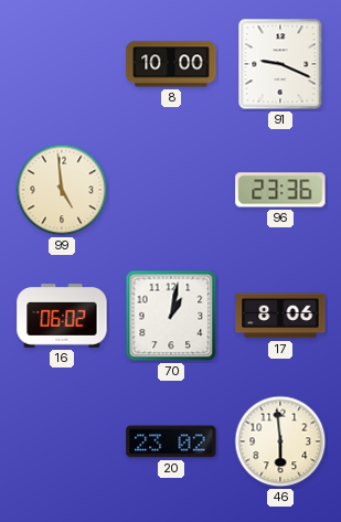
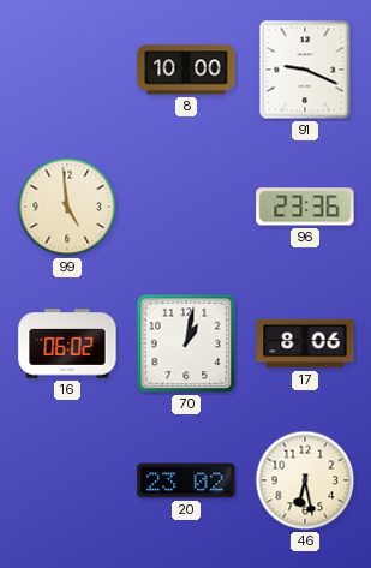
46: 5:59 -> 6:28
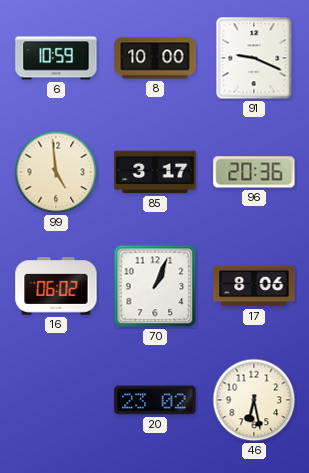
6: none -> 10:59
85: none -> 3:17
96: 23:36 -> 20:36
70: 1:02 -> 1:04
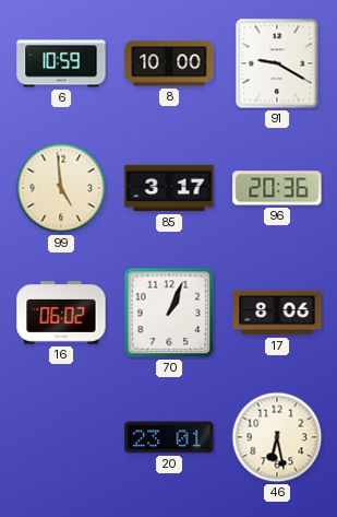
91: 9:19 -> 9:20
20: 23:02 -> 23:01
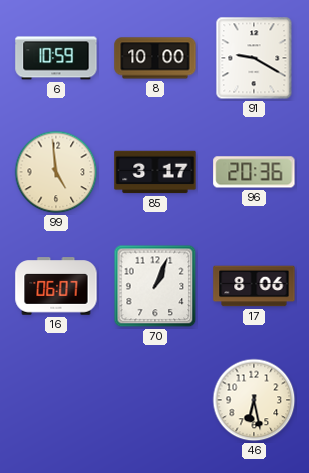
16: 06:02 -> 06:07
20: 23:01 -> none
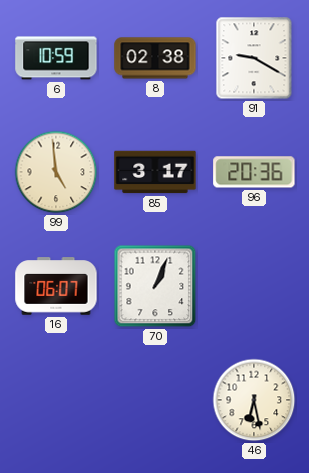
8: 10:00 -> 02:38
17: 8:06 -> none
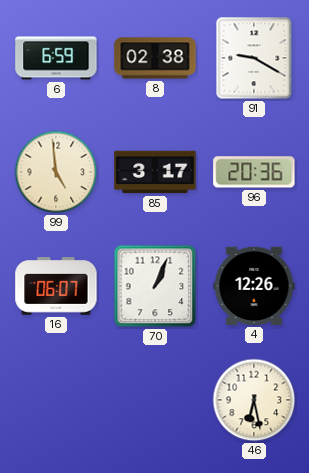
6: 10:59 -> 6:59
4: none -> 12:26
